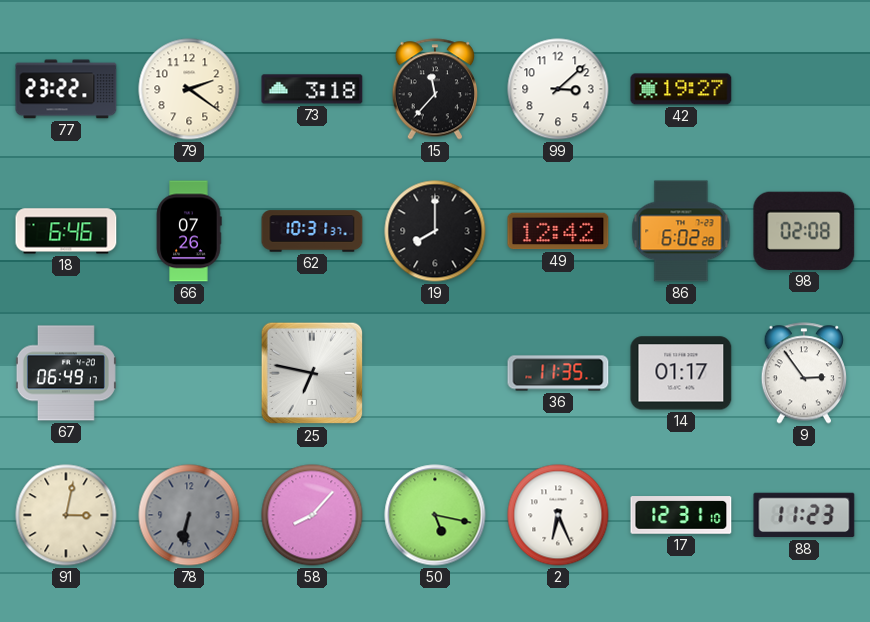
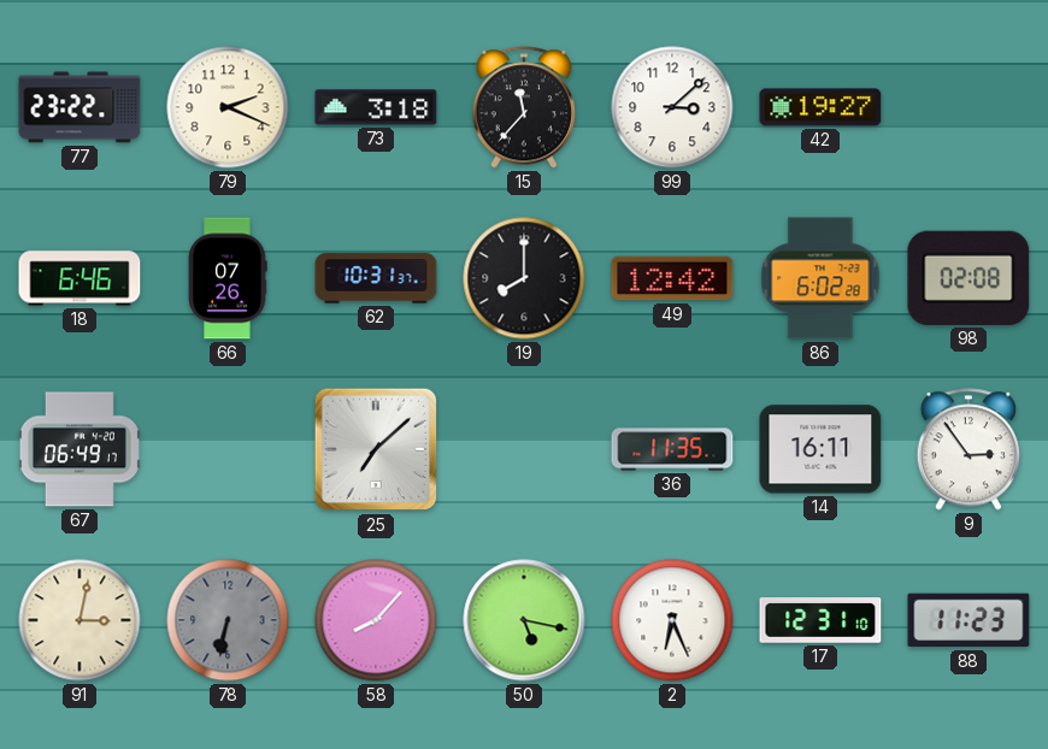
79: 2:21 -> 2:19
25: 6:47 -> 7:08
14: 01:17 -> 16:11
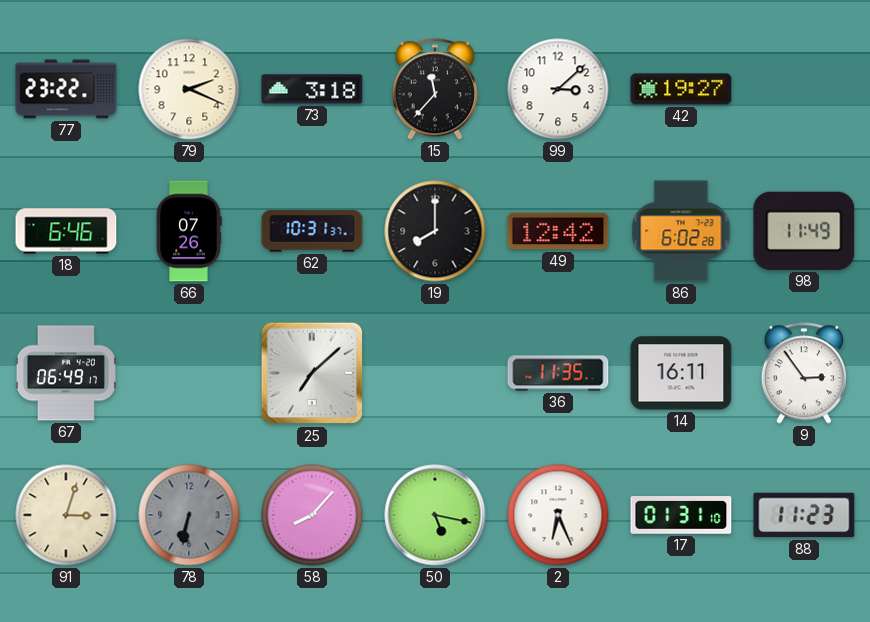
98: 02:08 -> 11:49
91: 3:02 -> 3:03
17: 12:31 -> 01:31
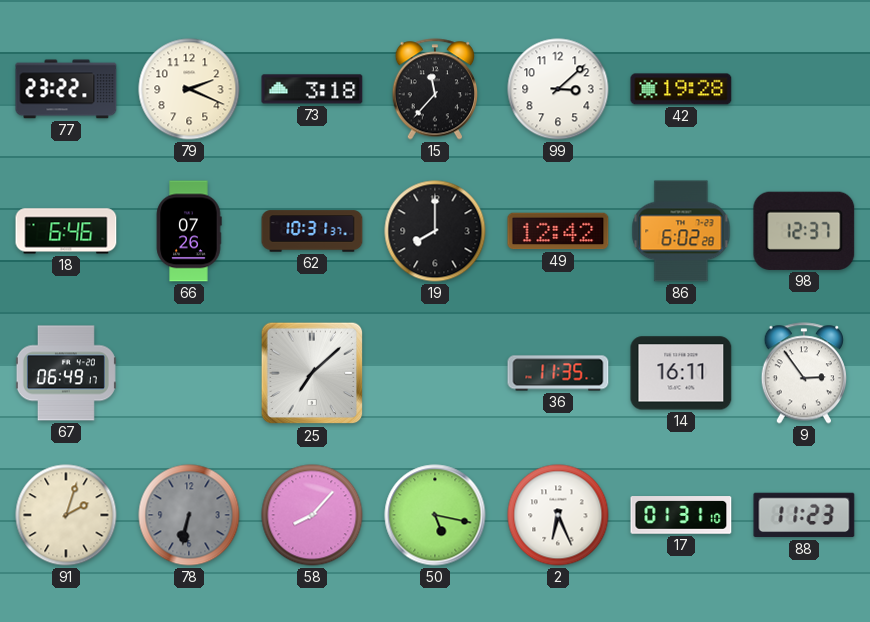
42: 19:27 -> 19:28
98: 11:49 -> 12:37
91: 3:03 -> 2:03
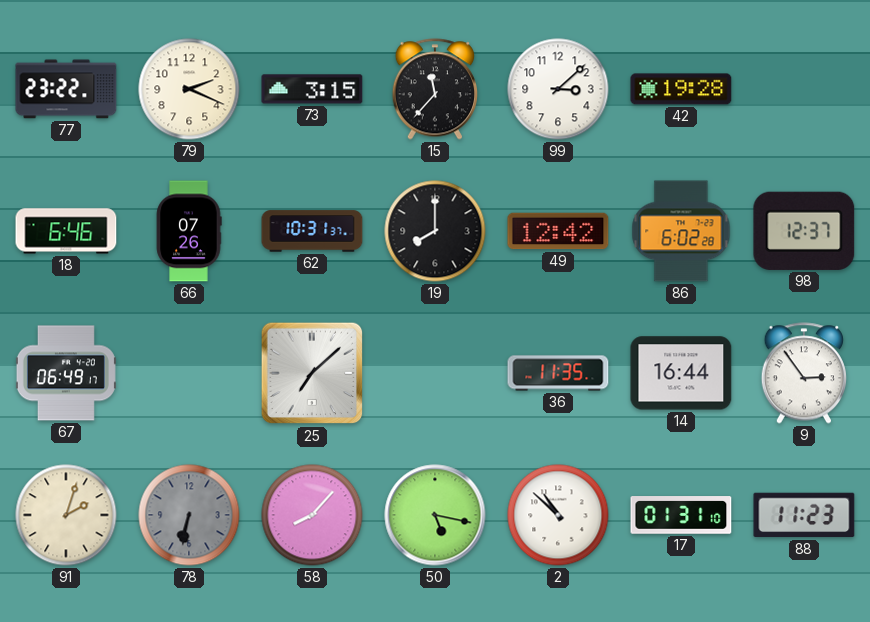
73: 3:18 -> 3:15
14: 16:11 -> 16:44
2: 6:26 -> 10:52
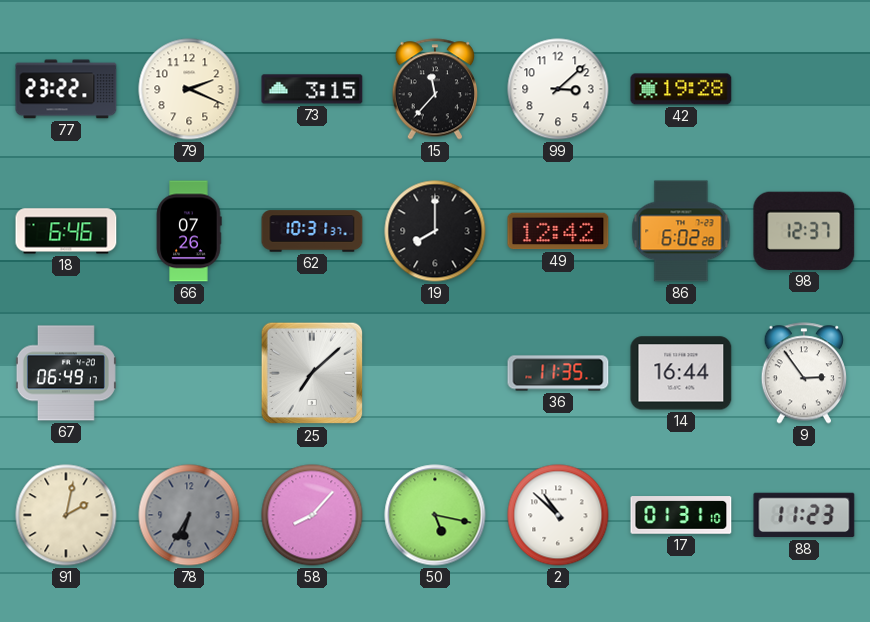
91: 2:03 -> 2:02
78: 6:32 -> 6:35
